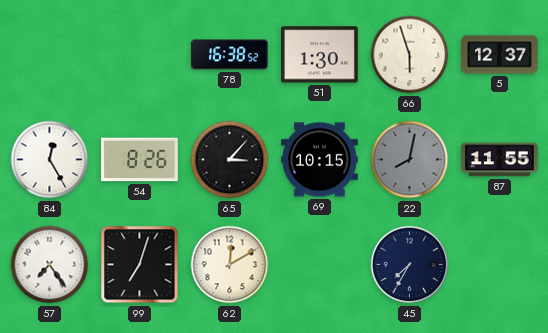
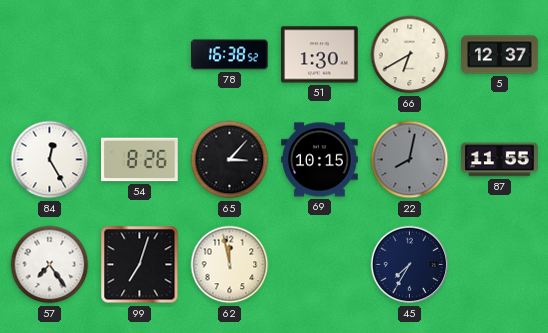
66: 5:57 -> 6:40
62: 12:10 -> 11:58
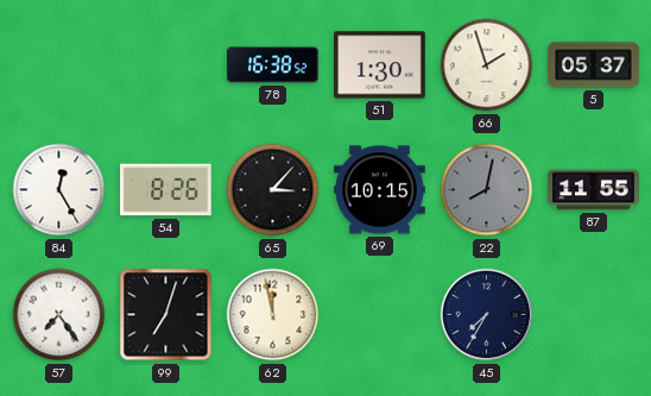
66: 6:40 -> 1:57
5: 12:37 -> 05:37
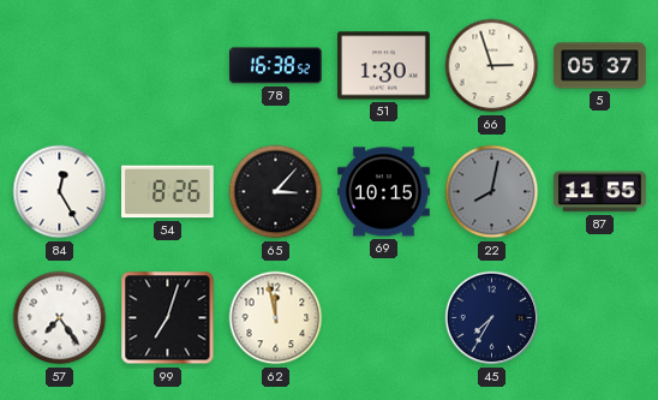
66: 1:57 -> 2:57
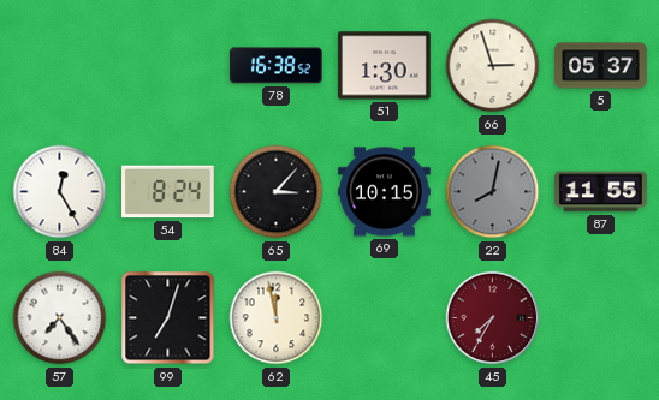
54: 8:26 -> 8:24
45 dial: navy -> burgundy
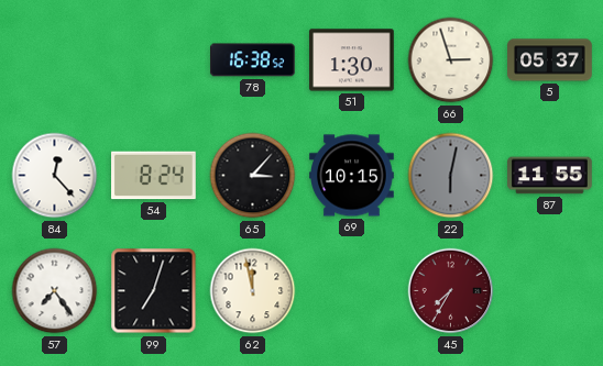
84: 12:25 -> 12:23
22: 8:02 -> 6:02
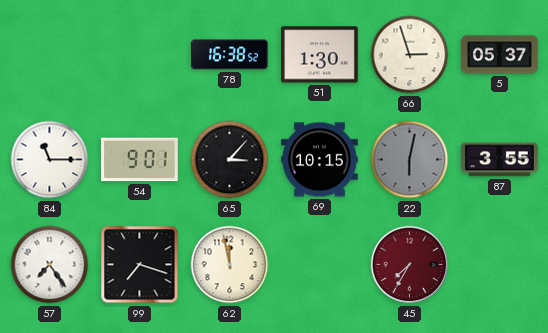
84: 12:23 -> 11:15
54: 8:24 -> 9:01
87: 11:55 -> 3:55
99: 7:03 -> 7:18
